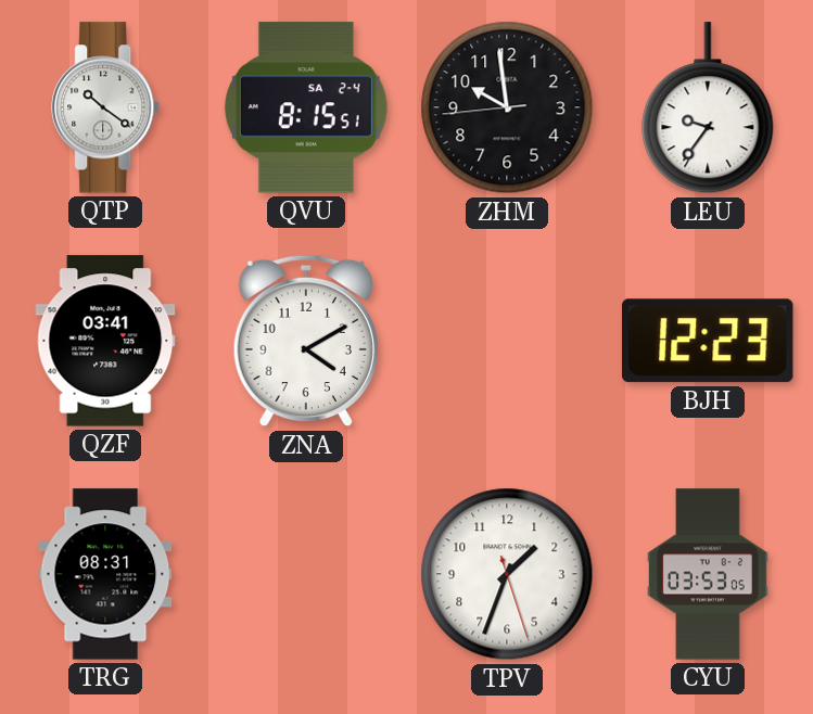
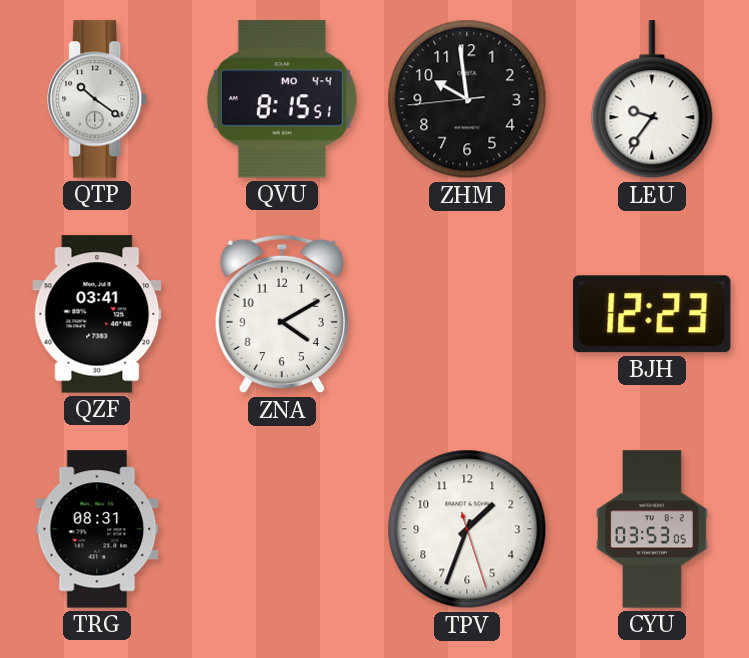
QVU date: SA 2-4 -> MO 4-4
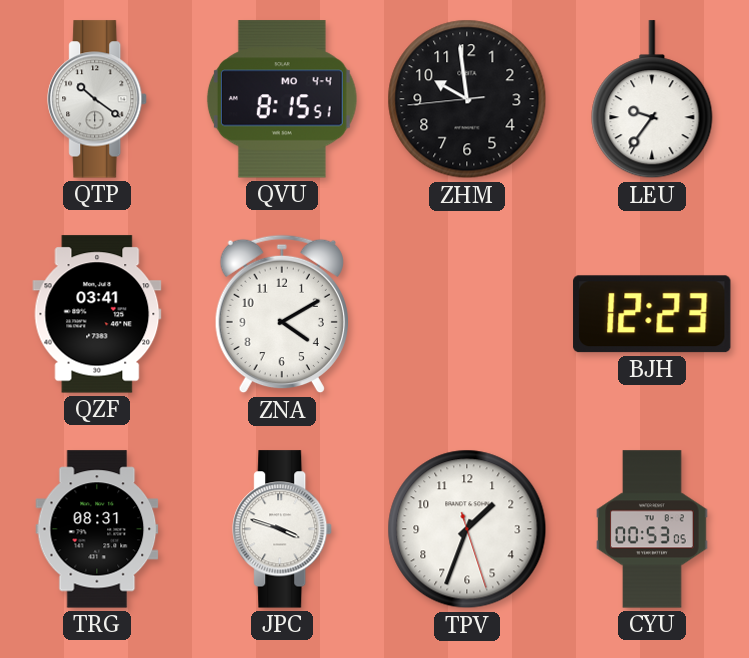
JPC: none -> 3:48
CYU: 03:53 -> 00:53
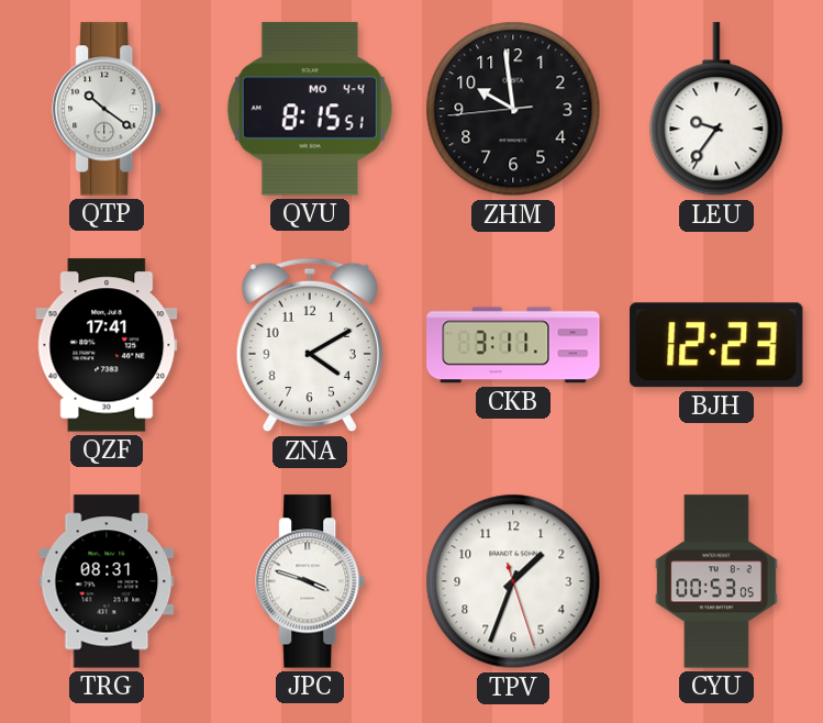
QZF: 03:41 -> 17:41
CKB: none -> 3:11
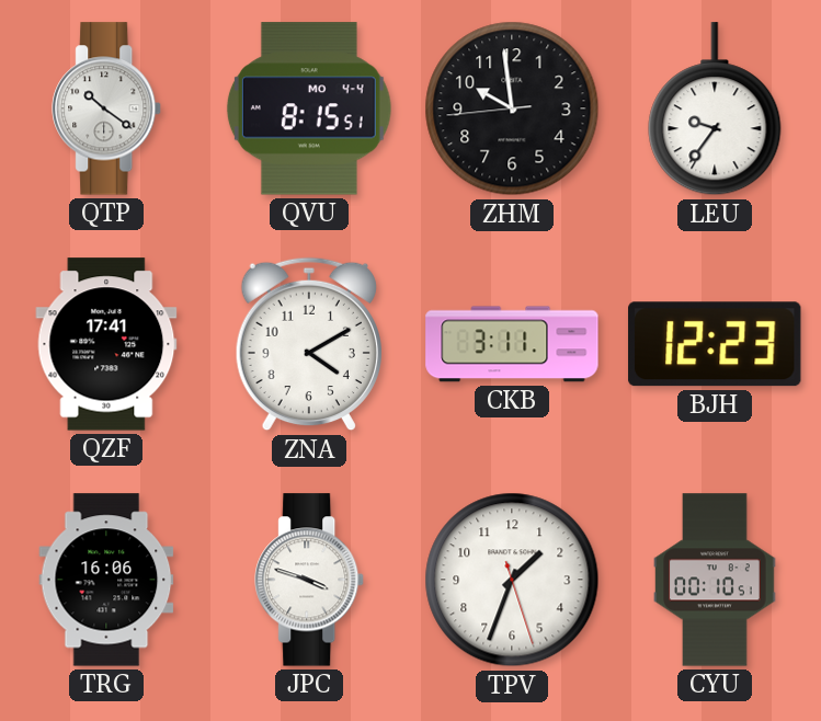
TRG: 08:31 -> 16:06
CYU: 00:53 -> 00:10
